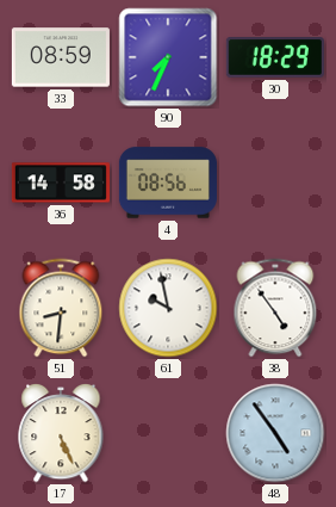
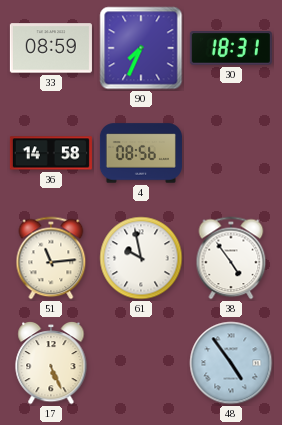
30: 18:29 -> 18:31
51: 8:31 -> 11:14
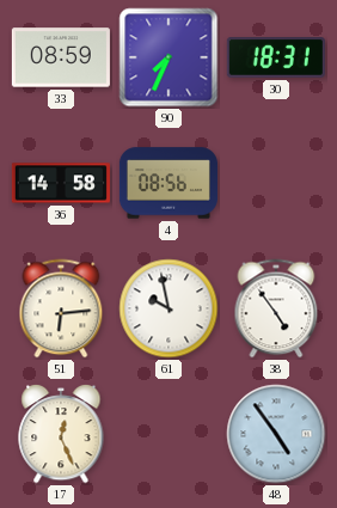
51: 11:14 -> 6:14
17: 5:26 -> 12:26
